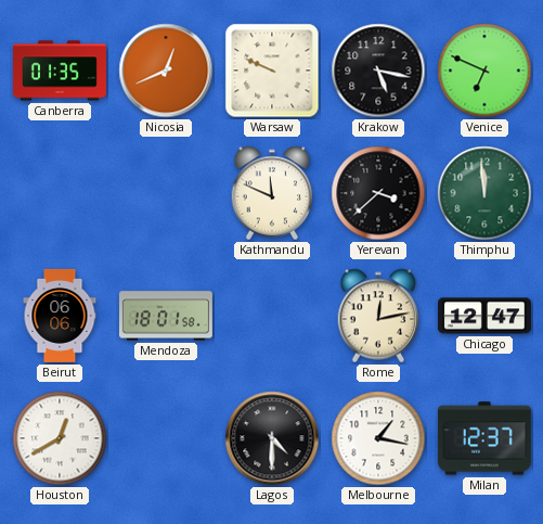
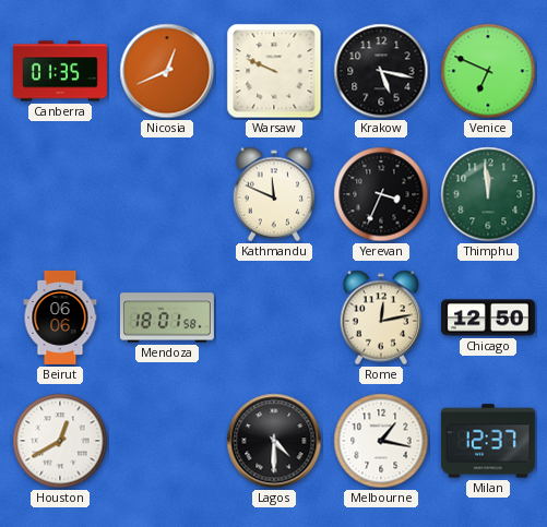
Yerevan: 3:38 -> 3:34
Chicago: 12:47 -> 12:50
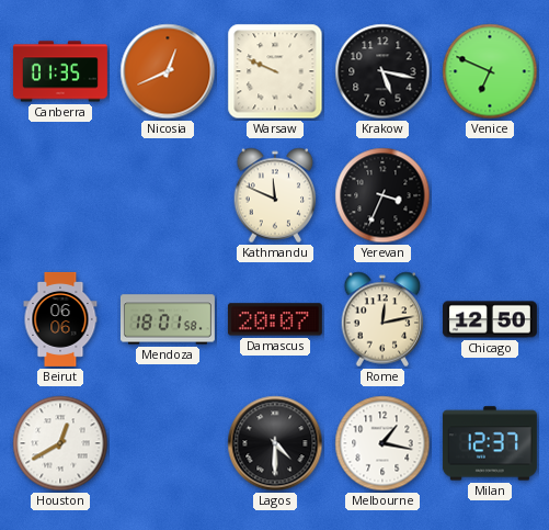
Thimphu: 11:59 -> none
Damascus: none -> 20:07
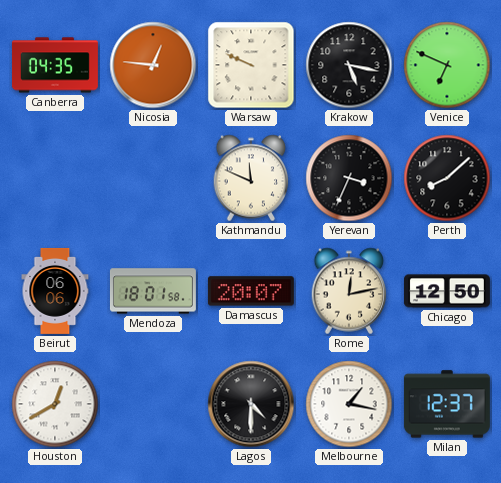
Canberra: 01:35 -> 04:35
Nicosia: 12:41 -> 12:46
Perth: none -> 8:08
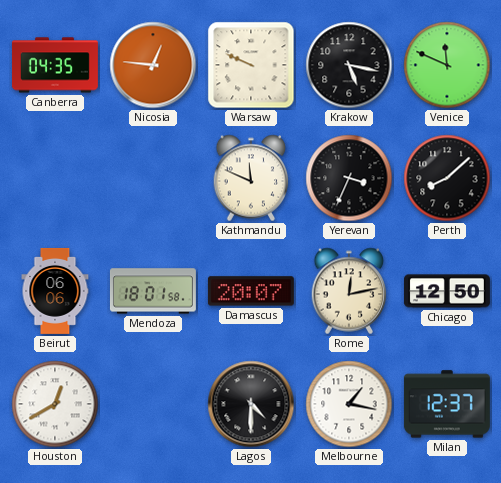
Venice: 6:49 -> 11:49
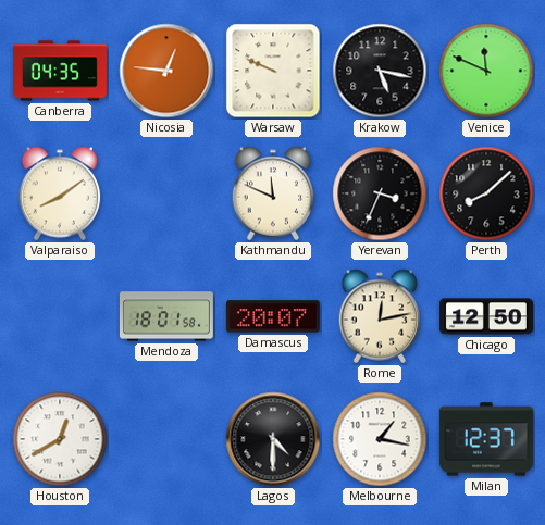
Valparaiso: none -> 8:09
Beirut: 06:06 -> none
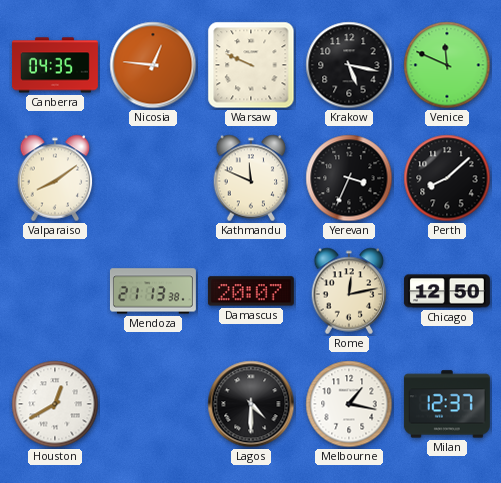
Mendoza: 18:01 -> 21:13
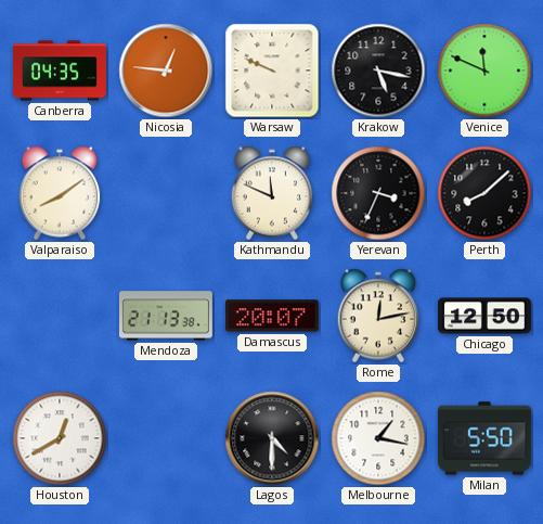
Milan: 12:37 -> 5:50
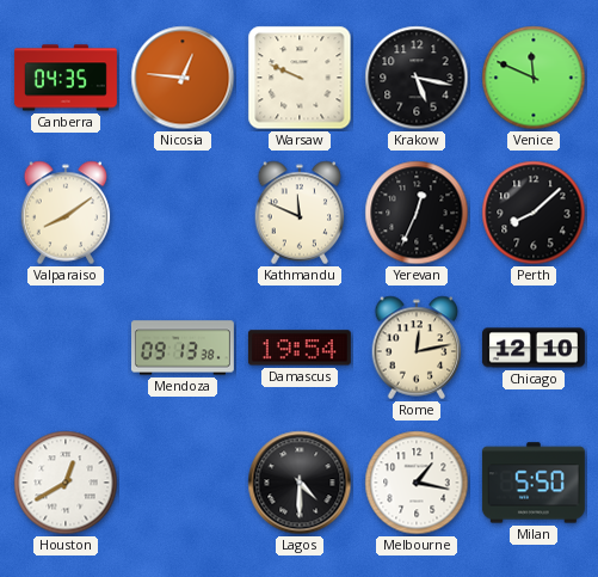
Yerevan: 3:34 -> 12:34
Mendoza: 21:13 -> 09:13
Damascus: 20:07 -> 19:54
Chicago: 12:50 -> 12:10
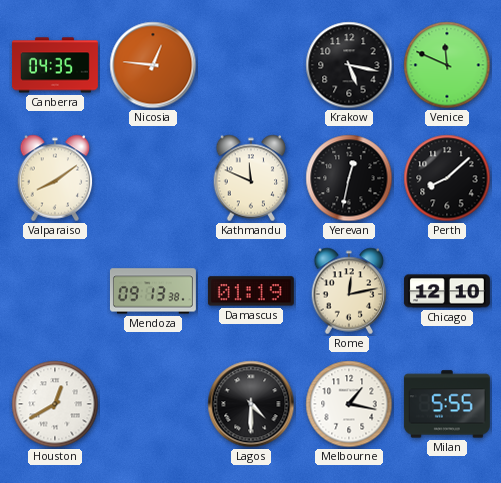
Warsaw: 9:49 -> none
Yerevan: 12:34 -> 12:32
Damascus: 19:54 -> 01:19
Milan: 5:50 -> 5:55
